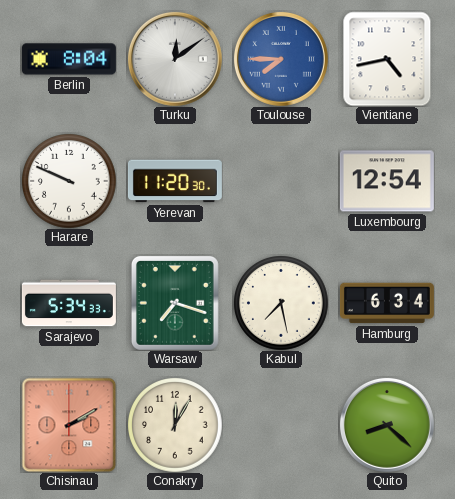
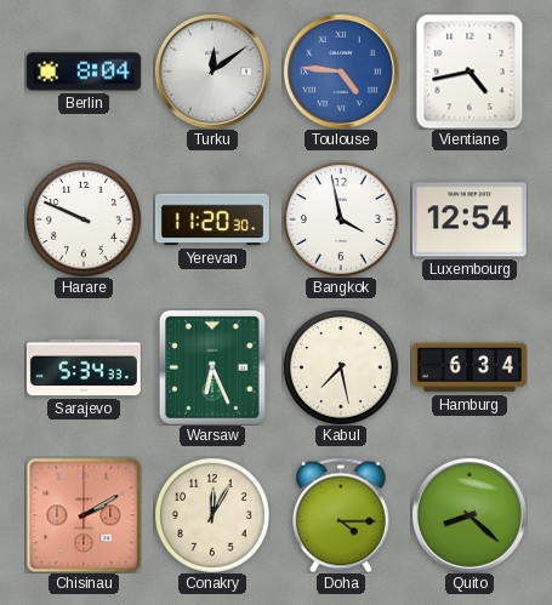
Toulouse: 7:45 -> 4:46
Bangkok: none -> 3:58
Warsaw: 7:18 -> 6:26
Doha: none -> 4:15
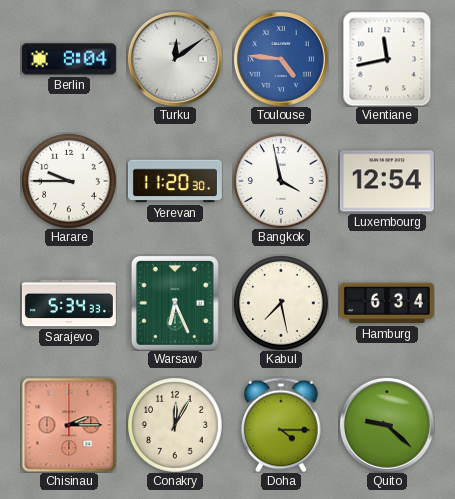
Vientiane: 4:43 -> 11:43
Harare: 9:49 -> 9:45
Chisinau: 2:10 -> 2:15
Quito: 8:22 -> 9:22
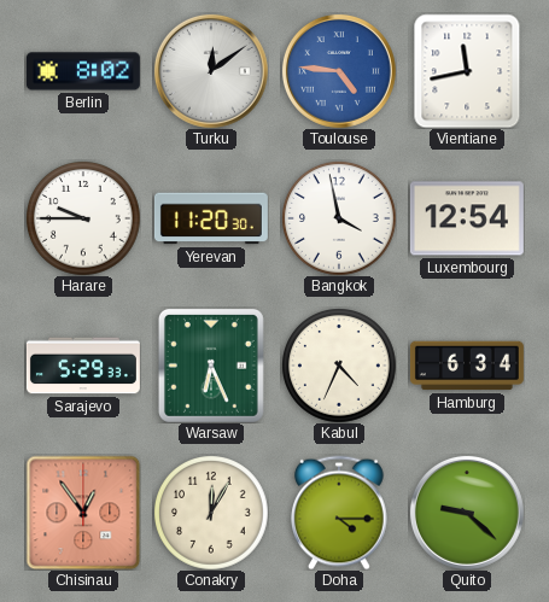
Berlin: 8:04 -> 8:02
Sarajevo: 5:34 -> 5:29
Kabul: 7:28 -> 4:34
Chisinau: 2:15 -> 12:54
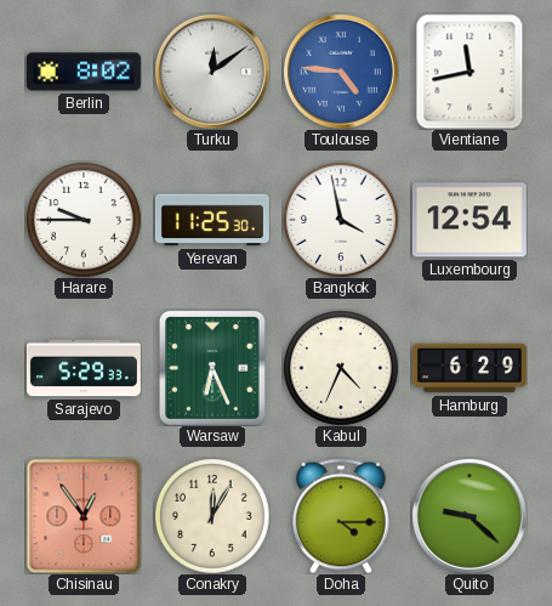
Yerevan: 11:20 -> 11:25
Hamburg: 6:34 -> 6:29
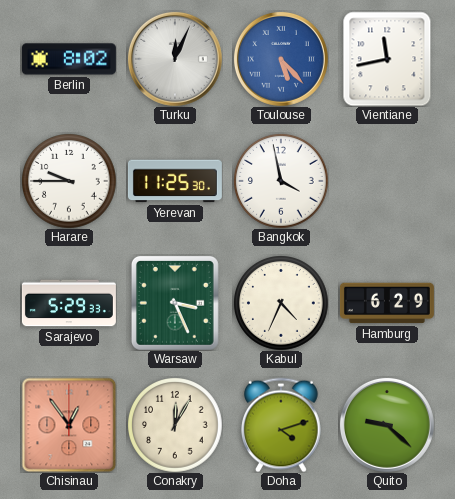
Turku: 12:09 -> 12:04
Toulouse: 4:46 -> 5:23
Luxembourg: 12:54 -> none
Warsaw: 6:26 -> 3:26
Doha: 4:15 -> 4:12
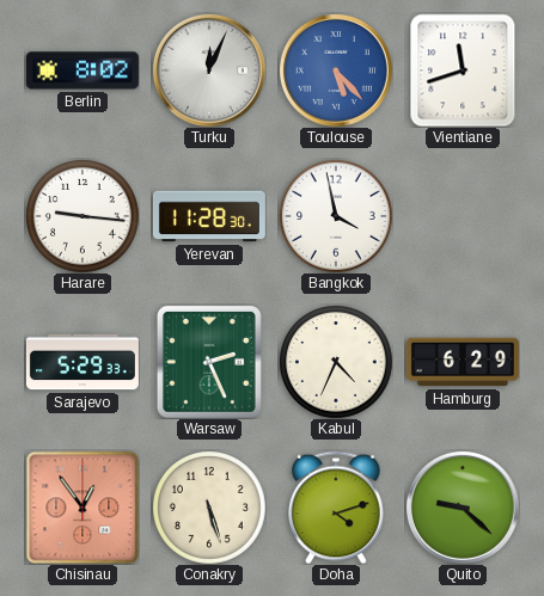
Vientiane: 11:43 -> 11:42
Harare: 9:45 -> 9:16
Yerevan: 11:25 -> 11:28
Warsaw: 3:26 -> 2:26
Conakry: 12:05 -> 5:27
